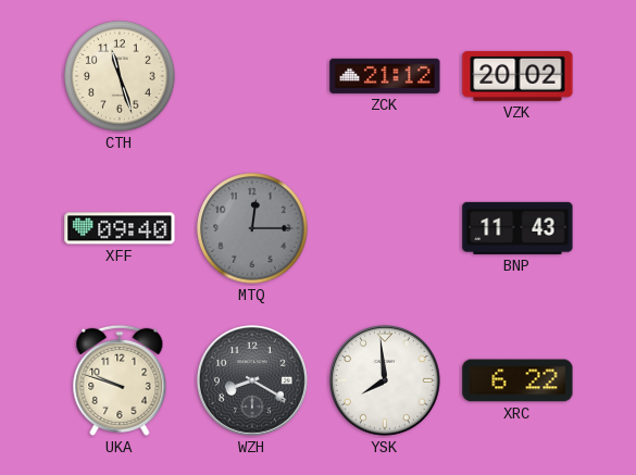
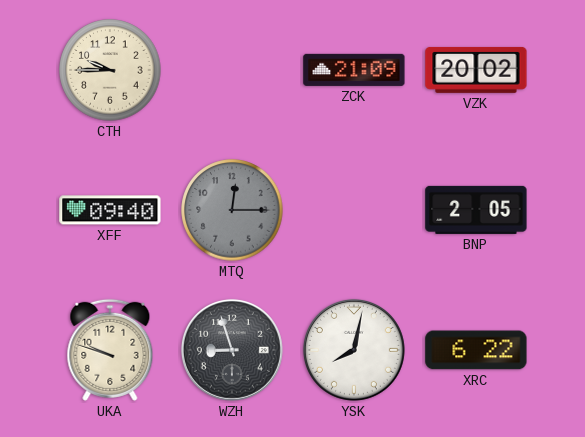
CTH: 11:27 -> 9:45
ZCK: 21:12 -> 21:09
BNP: 11:43 -> 2:05
WZH: 8:20 -> 8:57
YSK: 7:59 -> 8:02
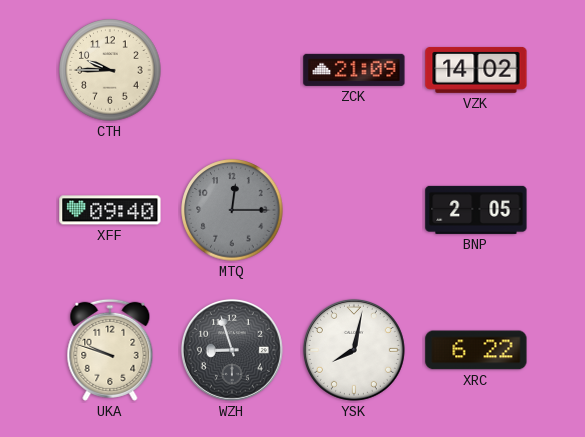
VZK: 20:02 -> 14:02
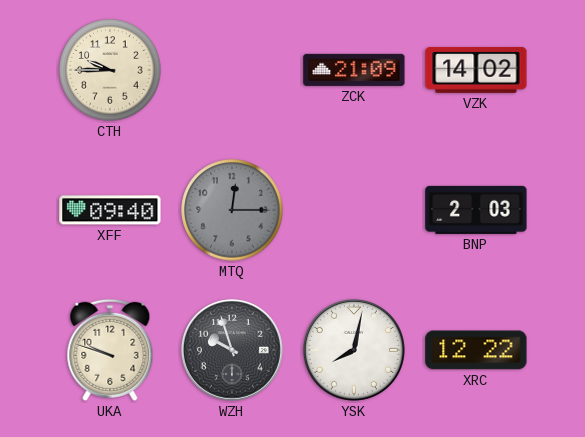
BNP: 2:05 -> 2:03
WZH: 8:57 -> 9:57
XRC: 6:22 -> 12:22
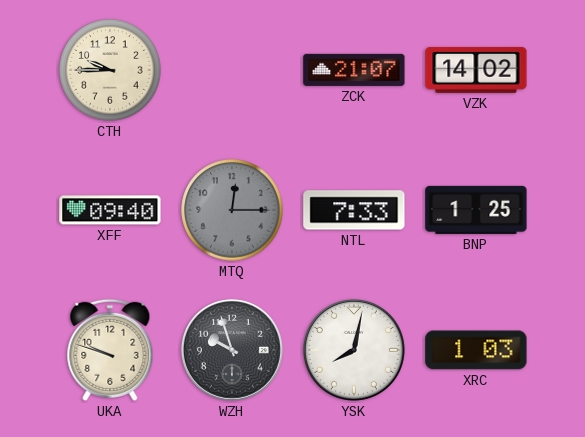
ZCK: 21:09 -> 21:07
NTL: none -> 7:33
BNP: 2:03 -> 1:25
XRC: 12:22 -> 1:03
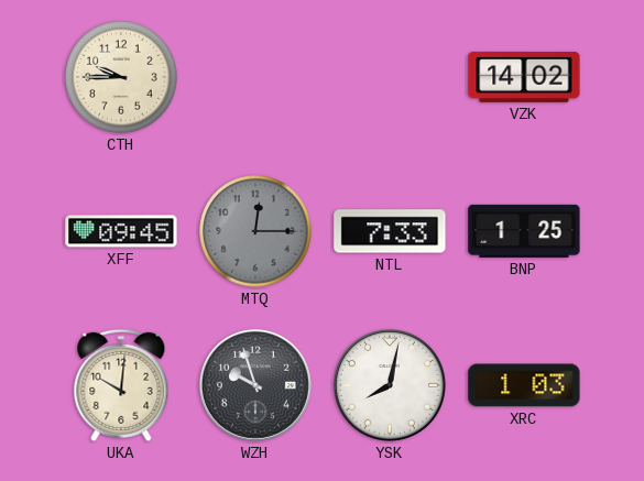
ZCK: 21:07 -> none
XFF: 09:40 -> 09:45
UKA: 9:48 -> 10:01
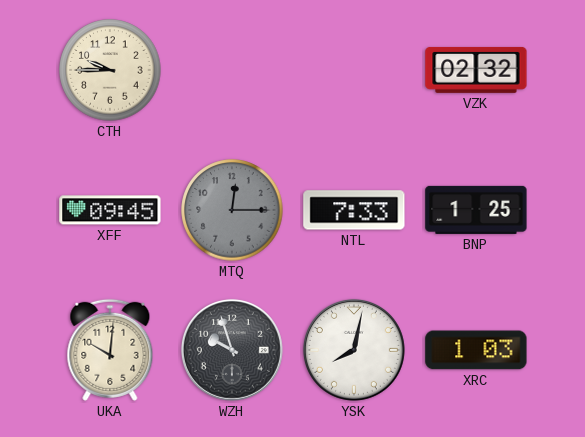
VZK: 14:02 -> 02:32
